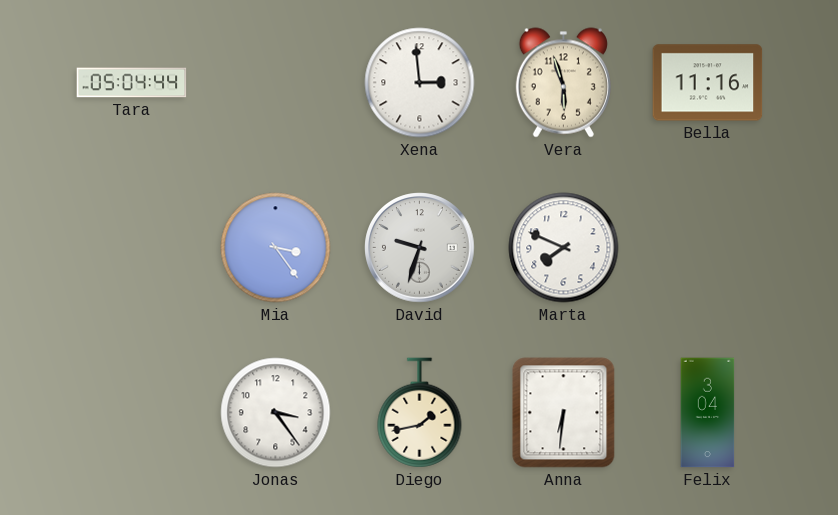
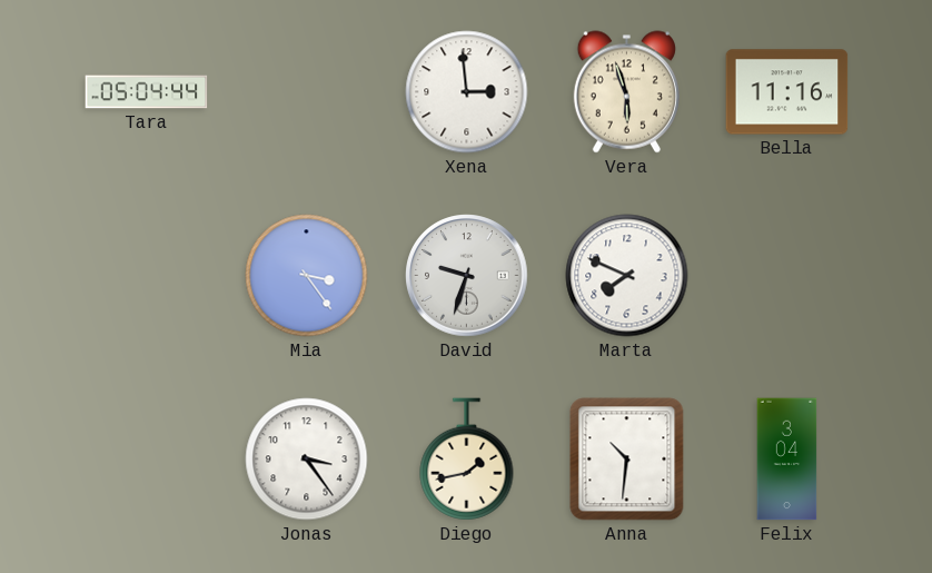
Anna: 6:31 -> 10:31
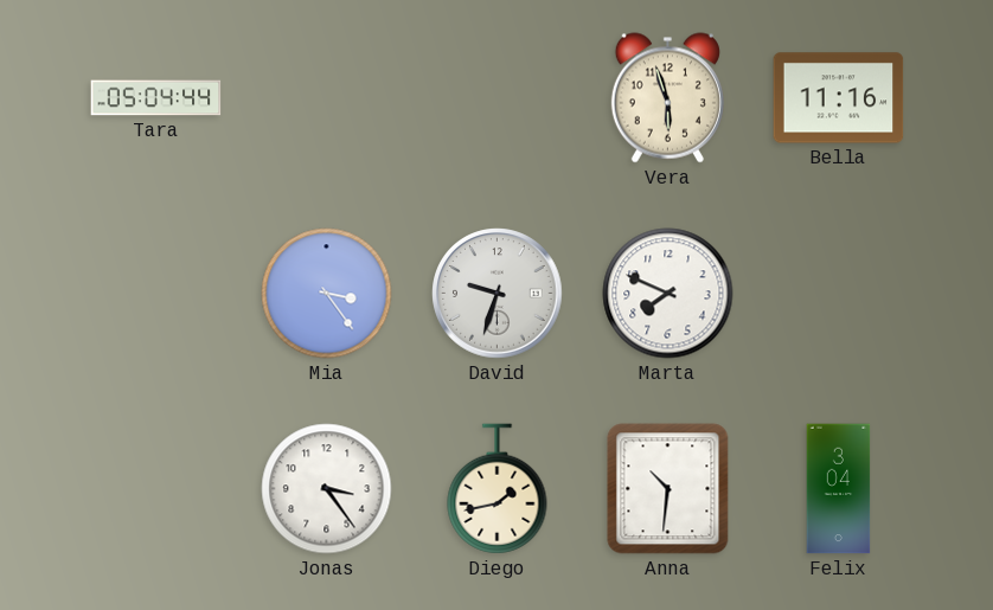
Xena: 2:59 -> none
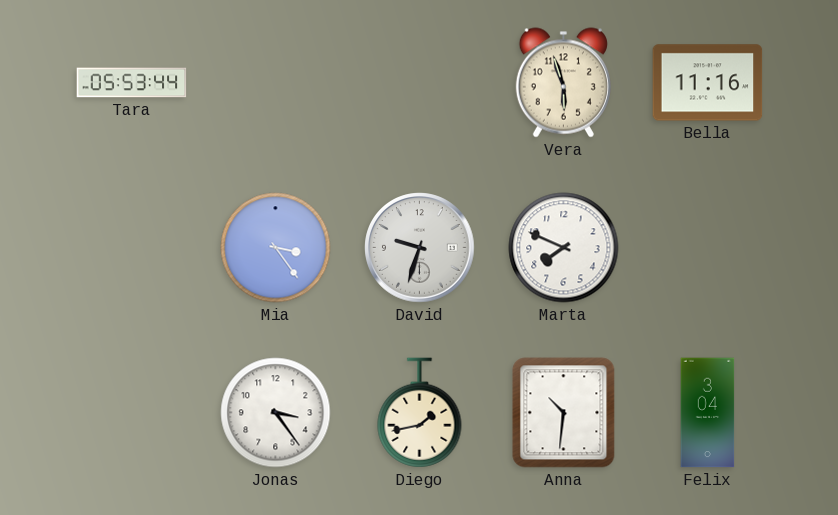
Tara: 05:04 -> 05:53
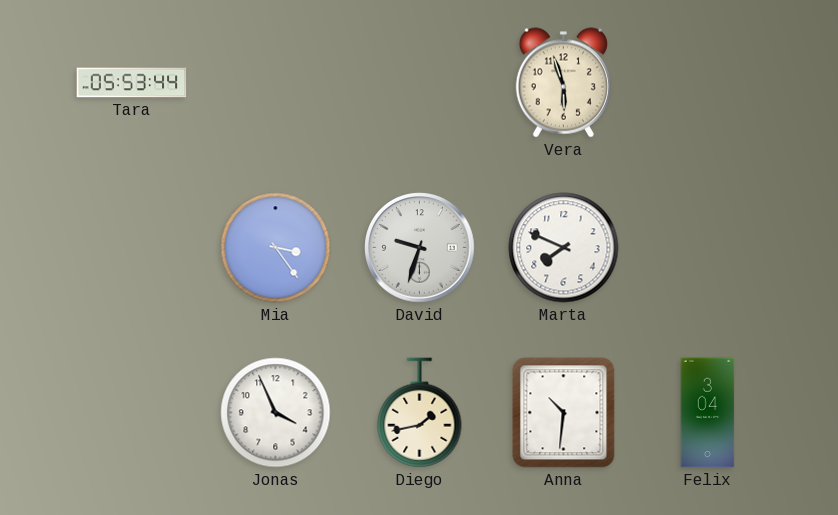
Bella: 11:16 -> none
Jonas: 3:24 -> 3:56
